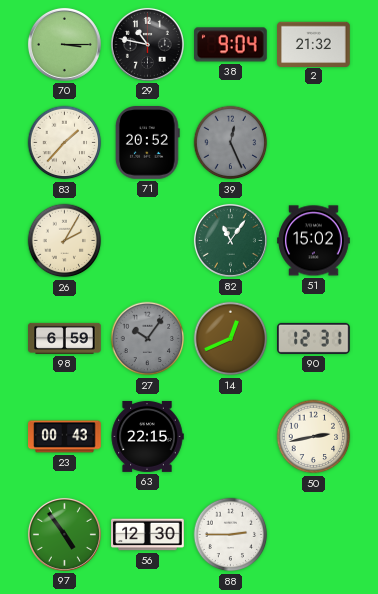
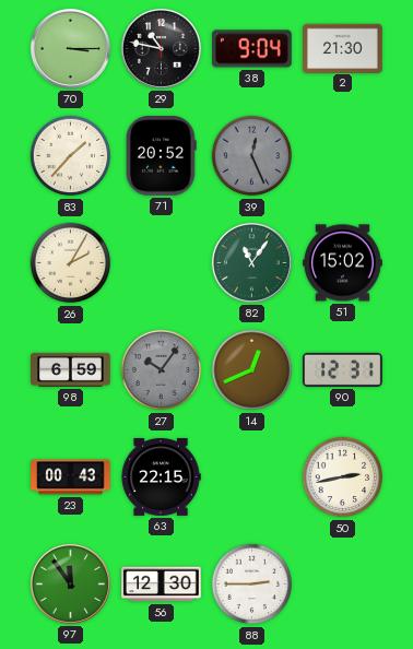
2: 21:32 -> 21:30
97: 4:54 -> 11:54
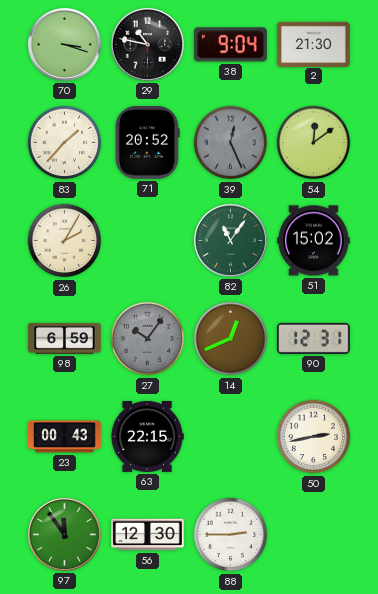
70: 3:15 -> 3:18
54: none -> 12:09
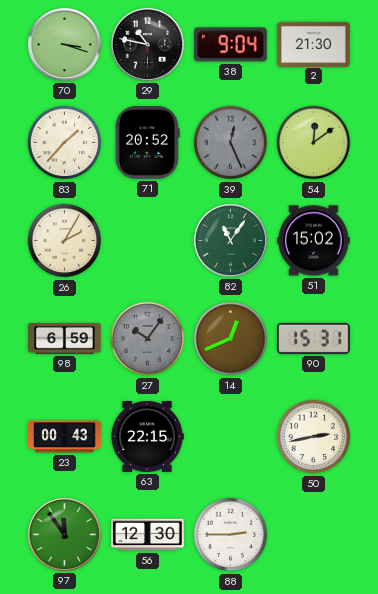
90: 12:31 -> 15:31
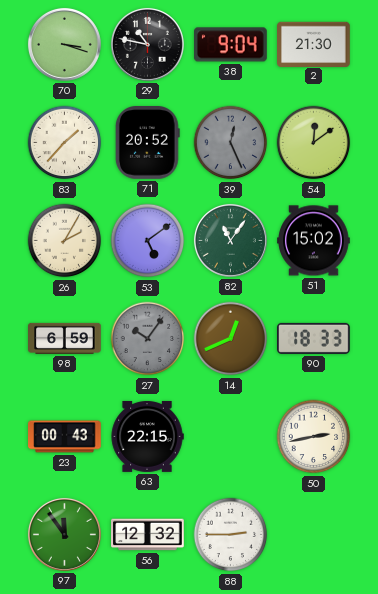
53: none -> 5:09
90: 15:31 -> 18:33
56: 12:30 -> 12:32
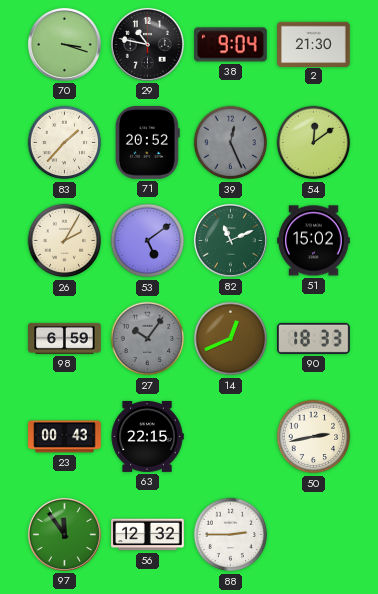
82: 11:06 -> 11:11
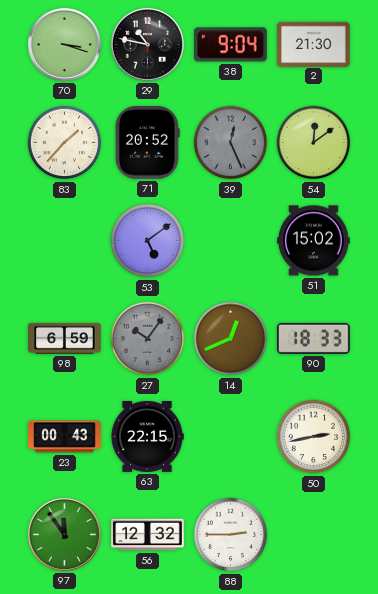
26: 2:05 -> none
82: 11:11 -> none
